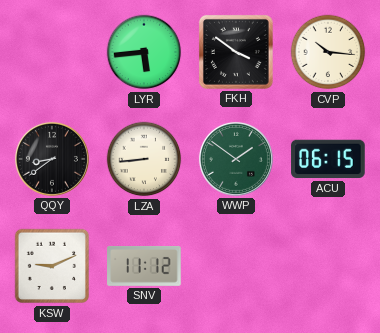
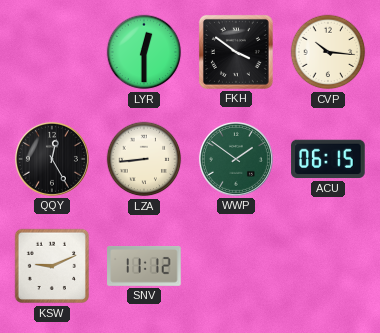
LYR: 5:44 -> 12:30
QQY: 8:39 -> 12:25
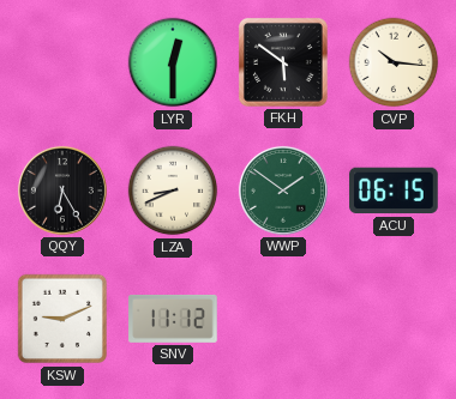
FKH: 3:51 -> 5:51
QQY: 12:25 -> 6:25
LZA: 8:44 -> 8:41
